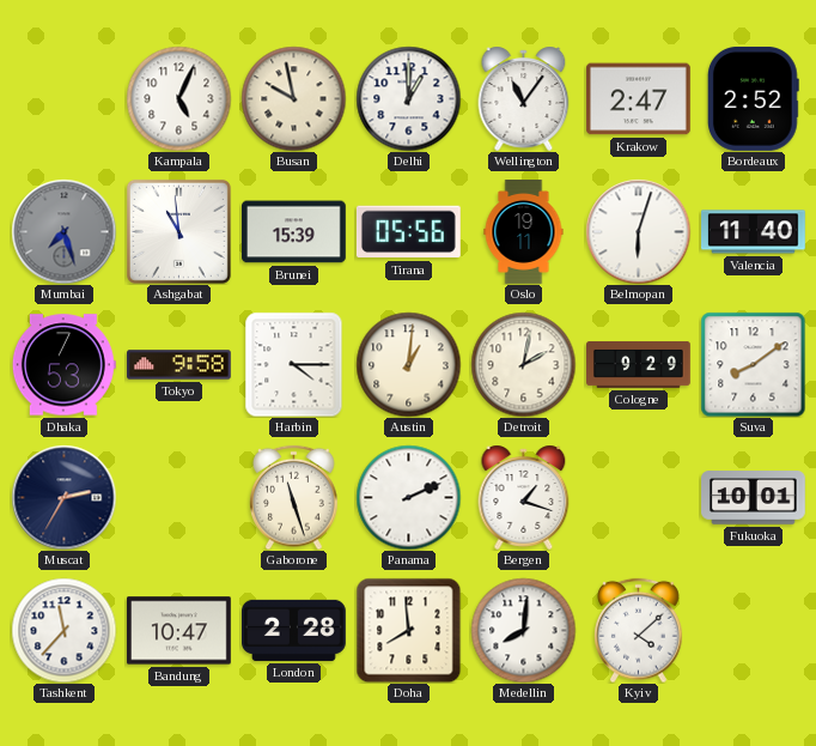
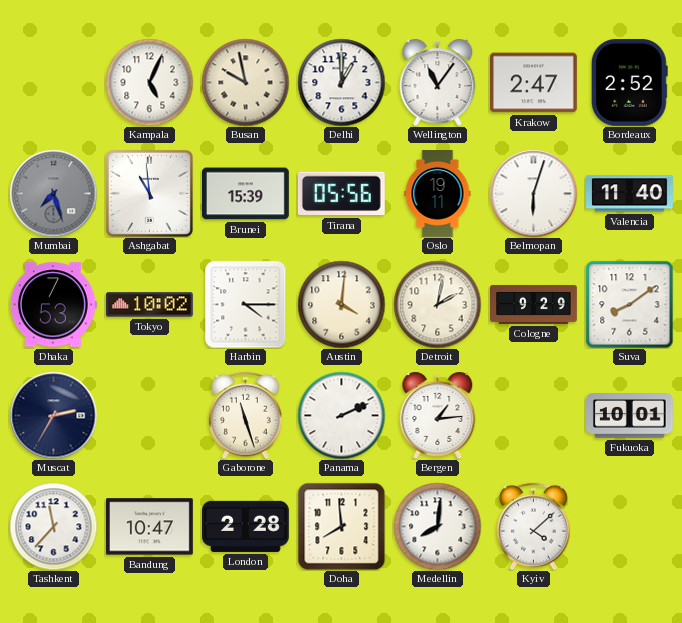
Tokyo: 9:58 -> 10:02
Austin: 1:01 -> 4:01
Bergen: 1:18 -> 1:14
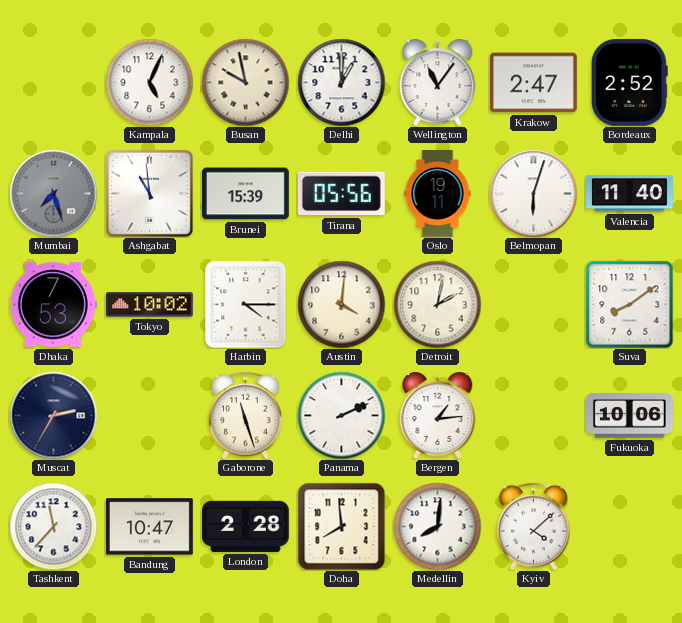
Cologne: 9:29 -> none
Fukuoka: 10:01 -> 10:06
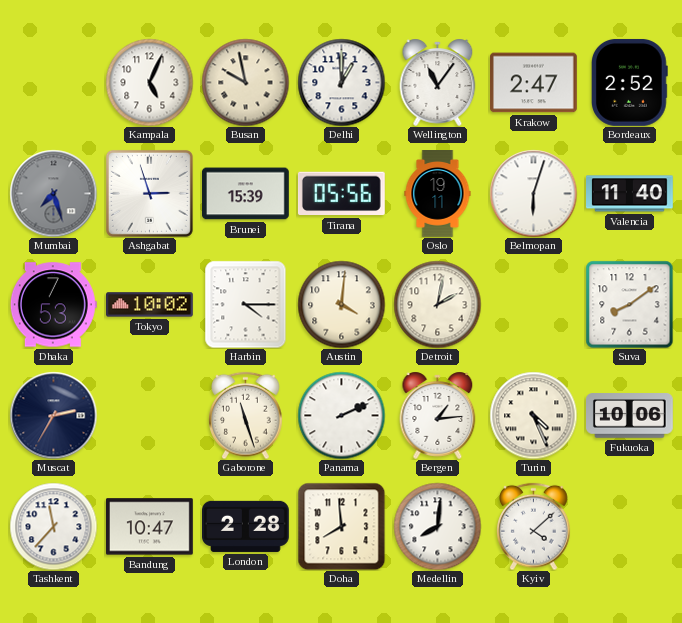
Ashgabat: 10:59 -> 2:57
Turin: none -> 4:26
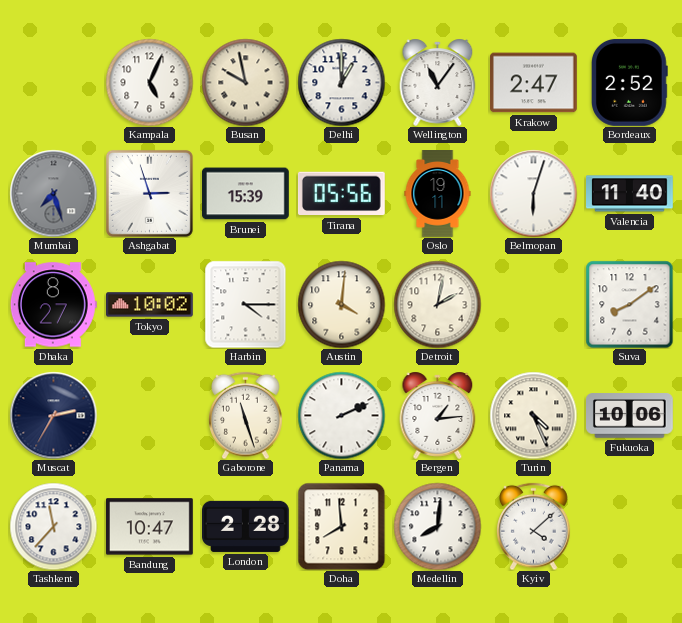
Dhaka: 7:53 -> 8:27
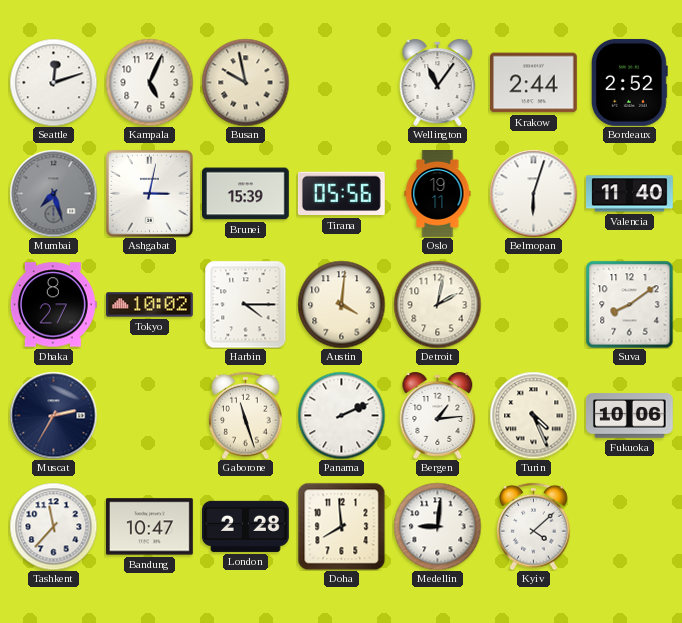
Seattle: none -> 12:12
Delhi: 1:00 -> none
Krakow: 2:47 -> 2:44
Ashgabat: 2:57 -> 3:02
Medellin: 8:01 -> 9:01
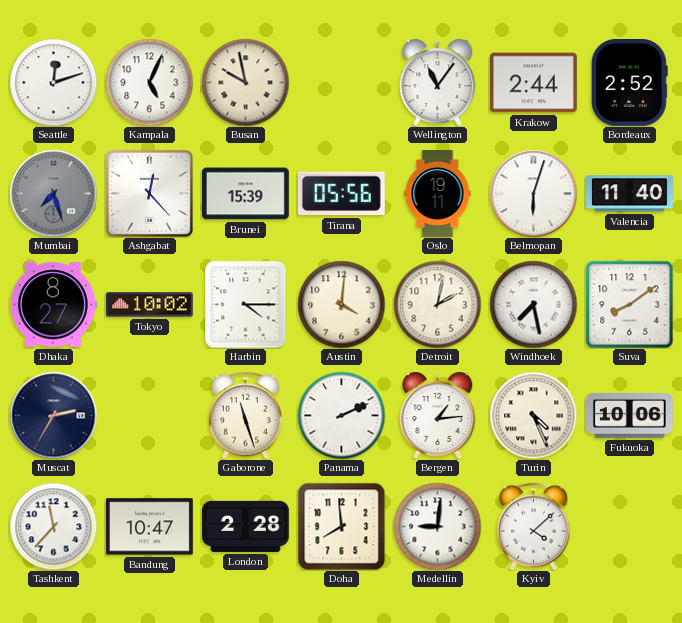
Ashgabat: 3:02 -> 12:23
Windhoek: none -> 7:28
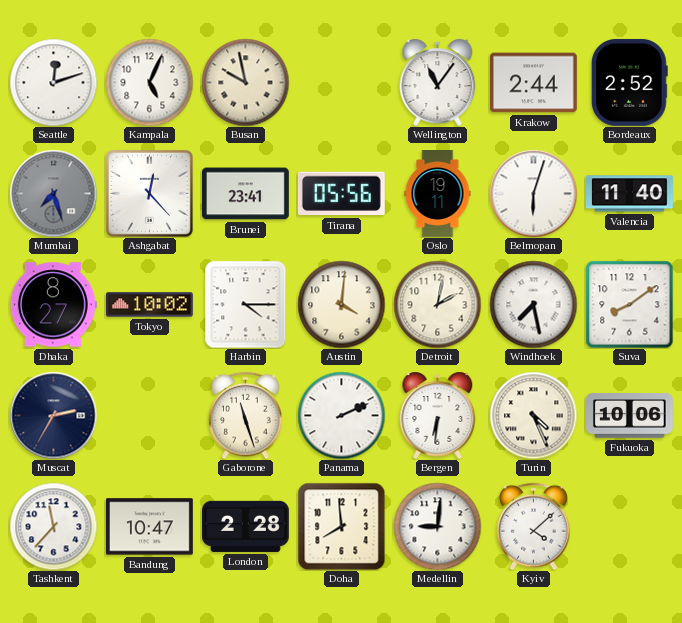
Brunei: 15:39 -> 23:41
Bergen: 1:14 -> 6:31
